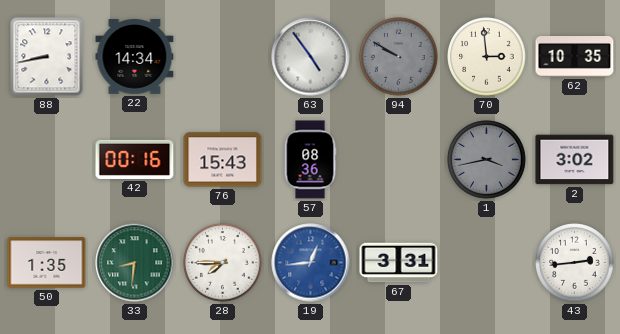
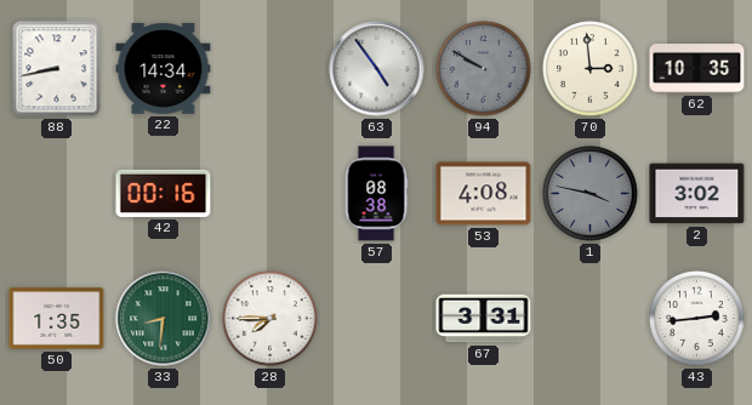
76: 15:43 -> none
57: 08:36 -> 08:38
53: none -> 4:08
1: 3:43 -> 3:47
19: 12:44 -> none
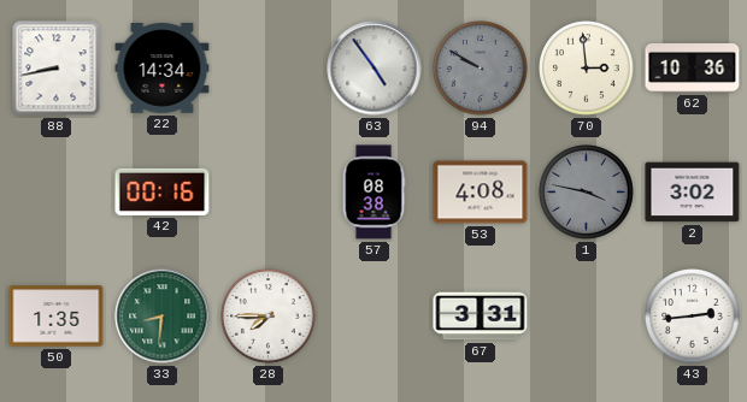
62: 10:35 -> 10:36
